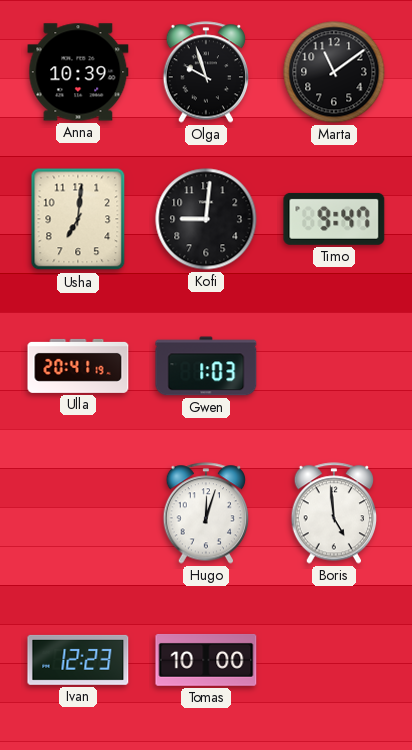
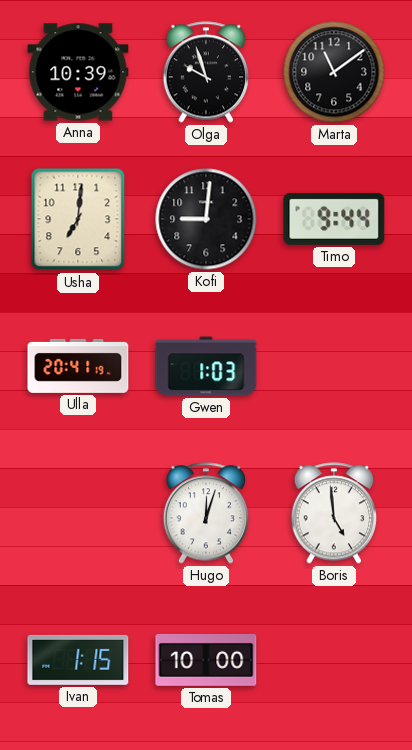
Timo: 9:47 -> 9:44
Ivan: 12:23 -> 1:15
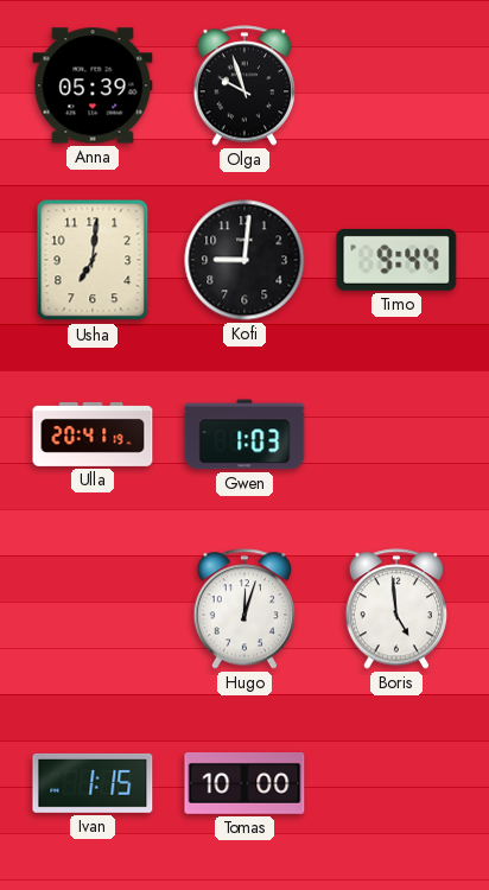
Anna: 10:39 -> 05:39
Marta: 11:09 -> none
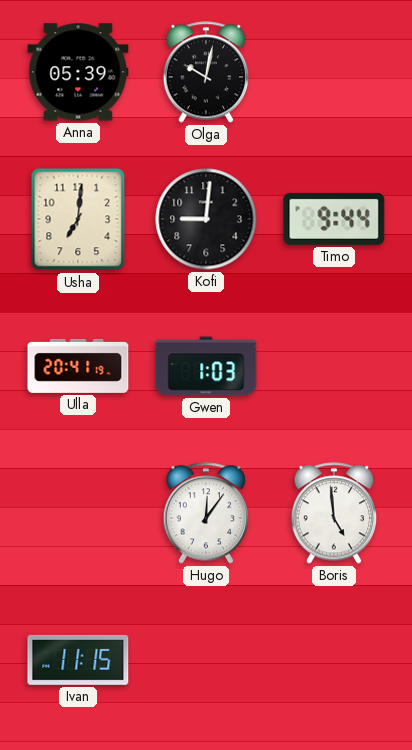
Olga: 9:57 -> 10:02
Hugo: 12:03 -> 12:06
Ivan: 1:15 -> 11:15
Tomas: 10:00 -> none
